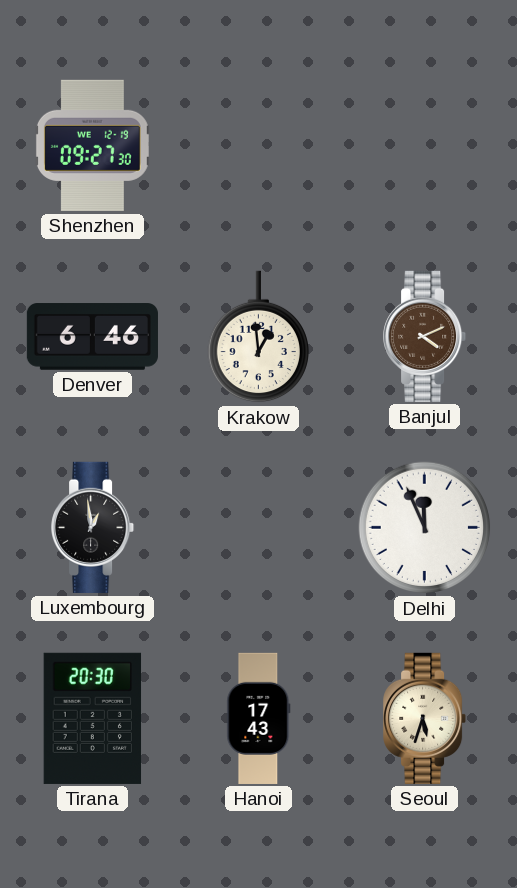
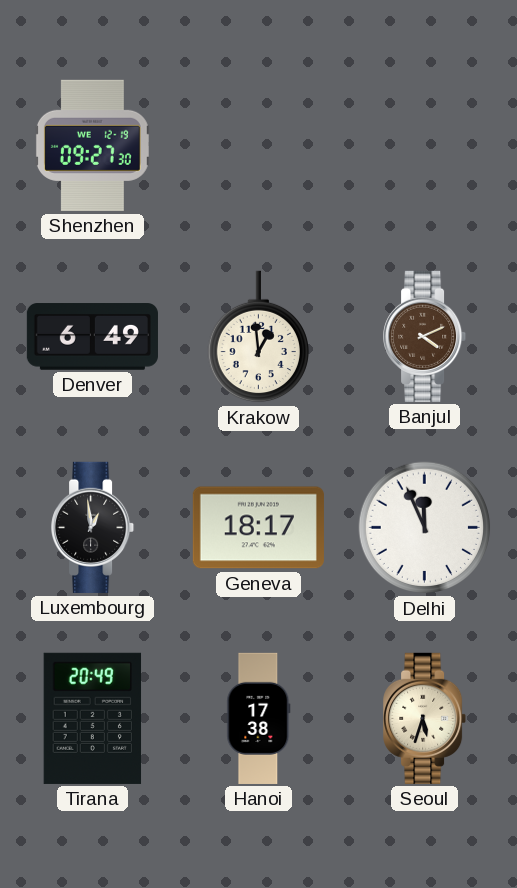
Denver: 6:46 -> 6:49
Geneva: none -> 18:17
Tirana: 20:30 -> 20:49
Hanoi: 17:43 -> 17:38
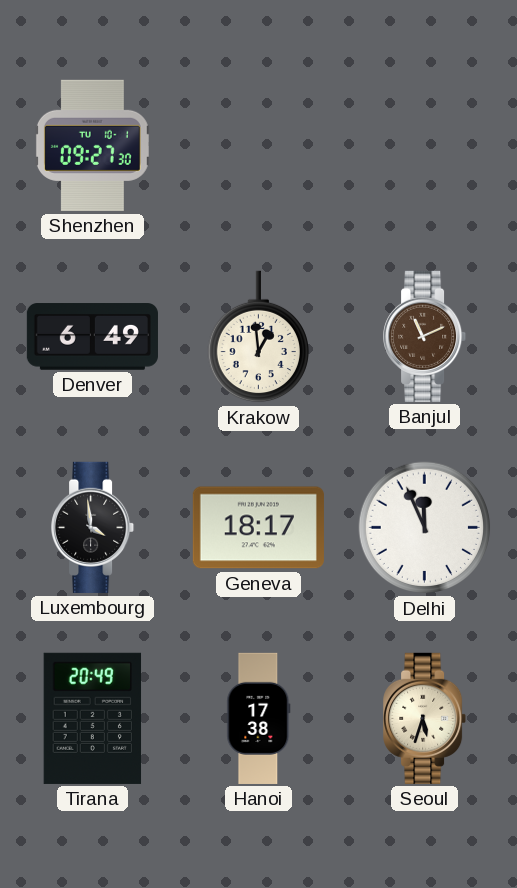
Shenzhen date: WE 12-19 -> TU 10-1
Banjul: 4:11 -> 11:11
Luxembourg: 12:59 -> 3:59
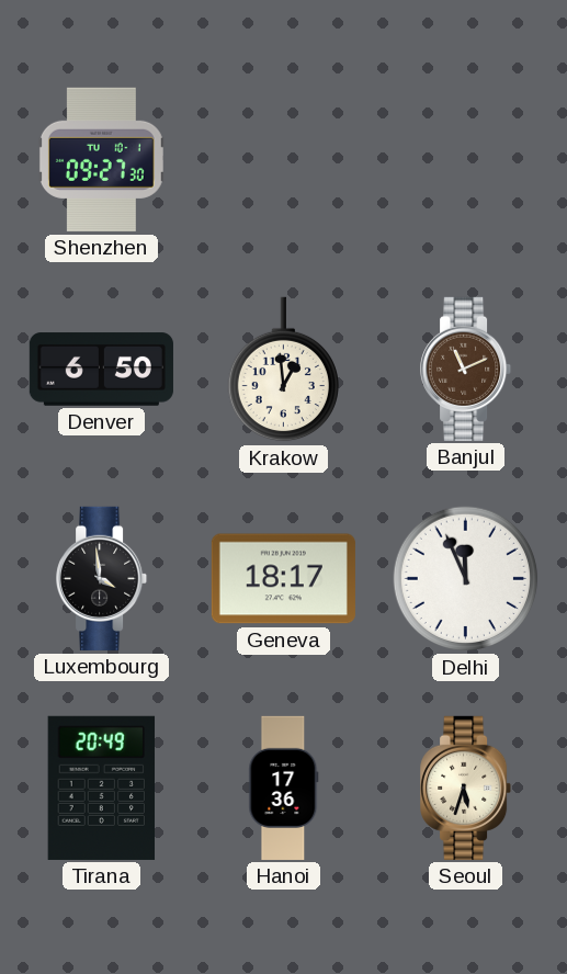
Denver: 6:49 -> 6:50
Hanoi: 17:38 -> 17:36
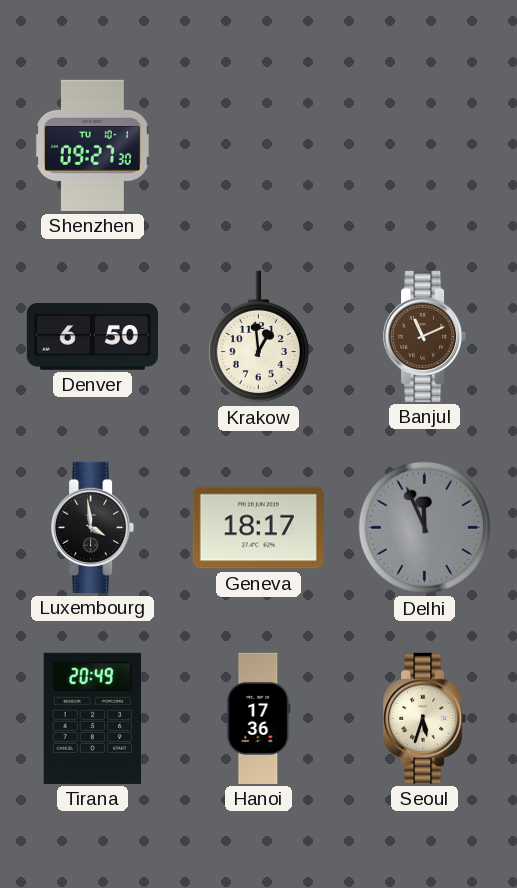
Delhi dial: white -> grey
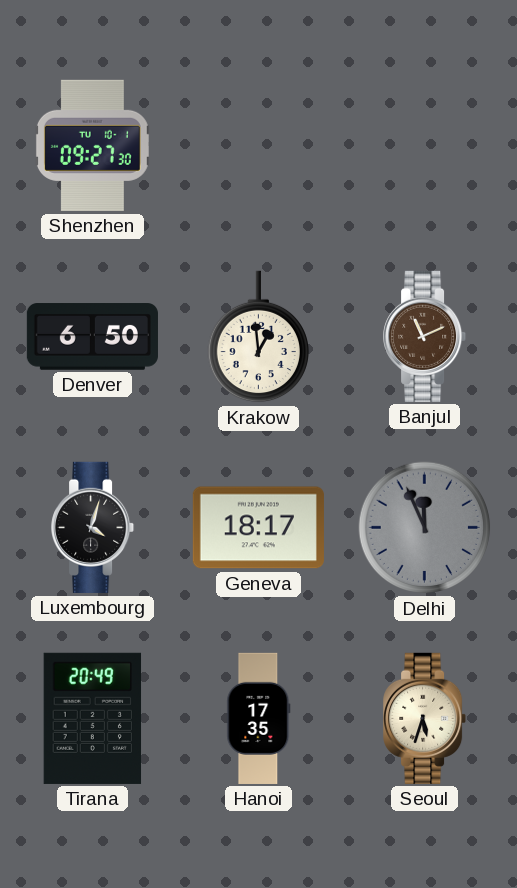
Luxembourg: 3:59 -> 4:03
Hanoi: 17:36 -> 17:35
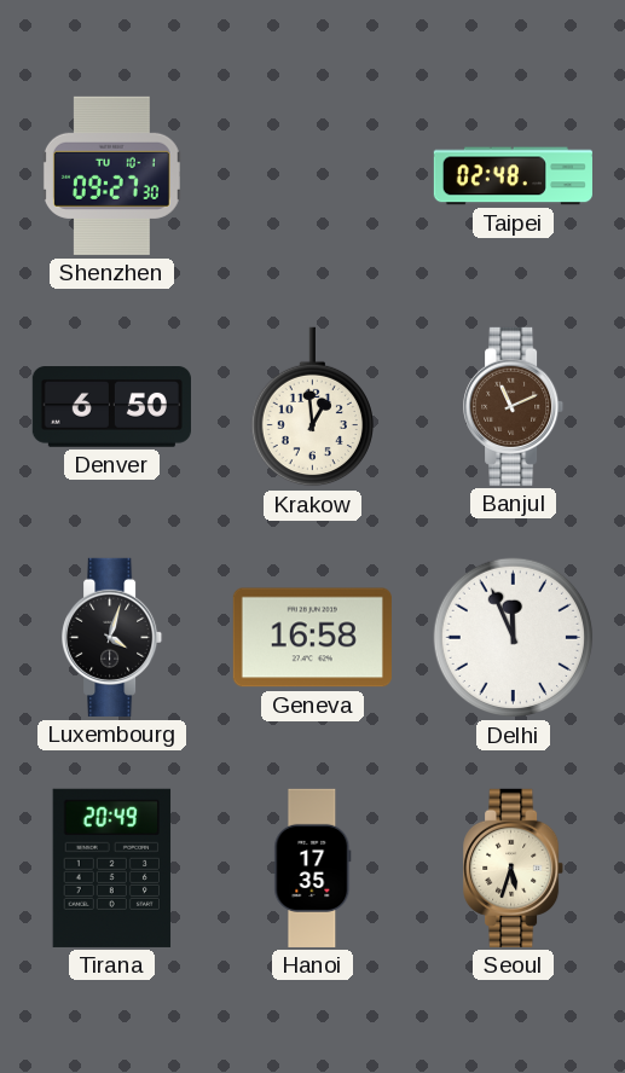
Taipei: none -> 02:48
Geneva: 18:17 -> 16:58
Delhi dial: grey -> white
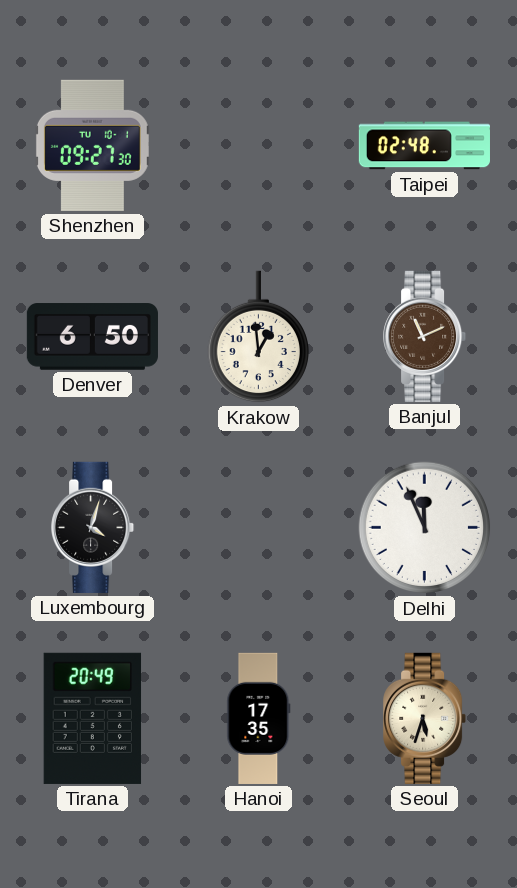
Geneva: 16:58 -> none
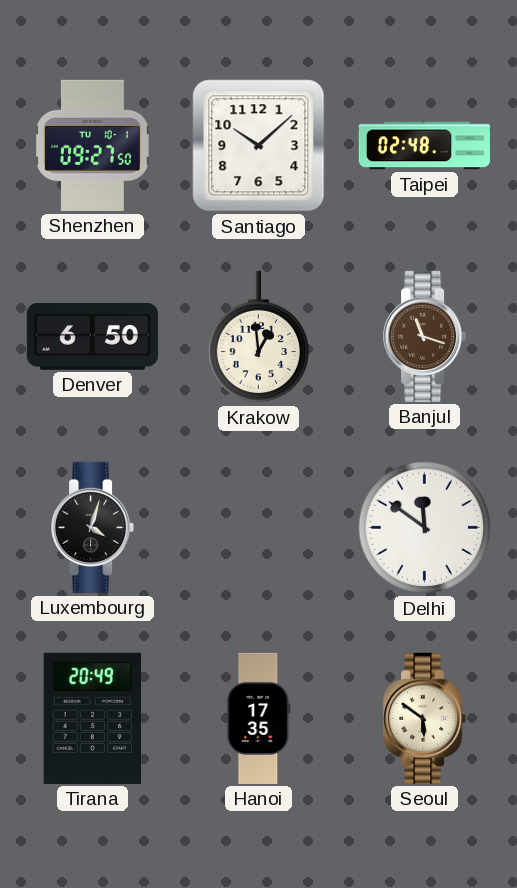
Shenzhen: 09:27:30 -> 09:27:50
Santiago: none -> 10:08
Banjul: 11:11 -> 11:18
Delhi: 11:56 -> 11:51
Seoul: 5:33 -> 5:51
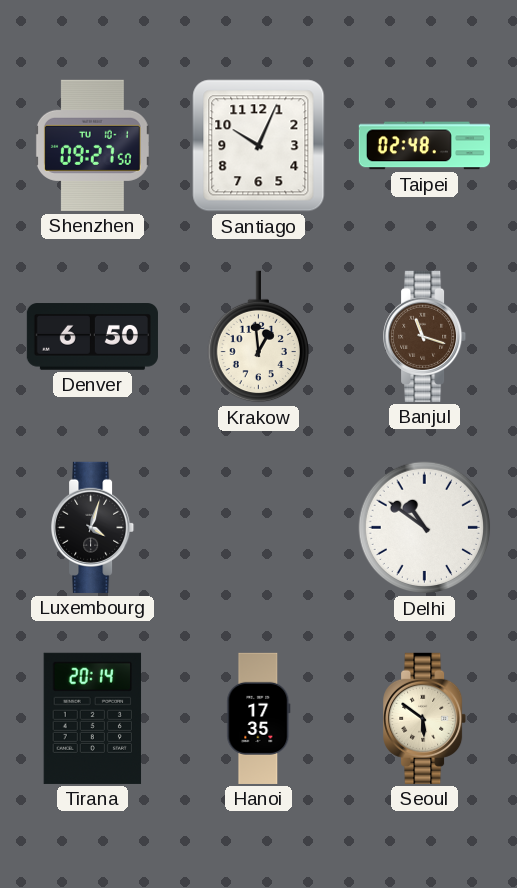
Santiago: 10:08 -> 10:04
Delhi: 11:51 -> 10:51
Tirana: 20:49 -> 20:14
